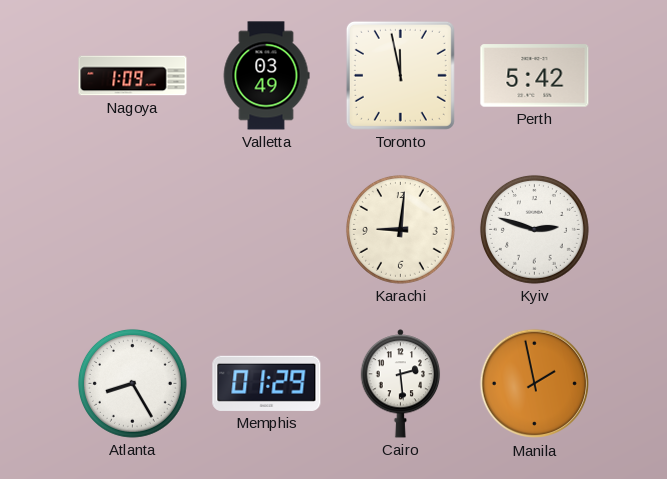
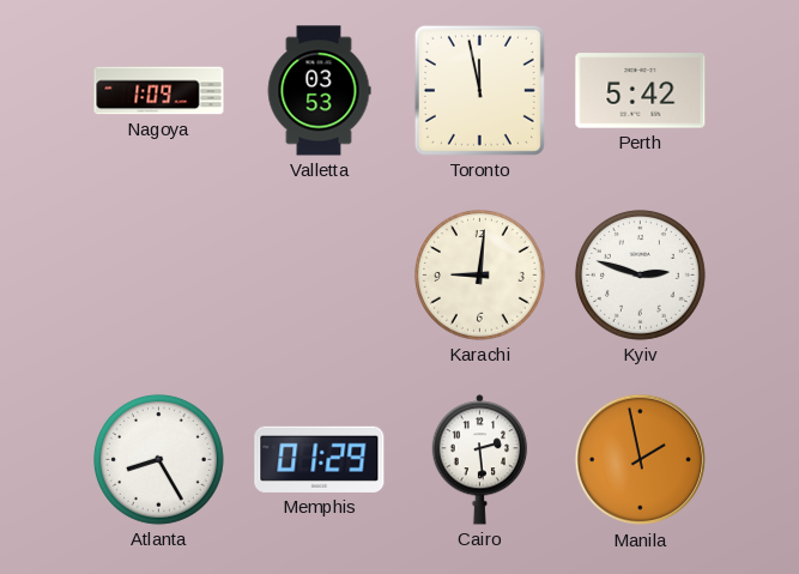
Valletta: 03:49 -> 03:53
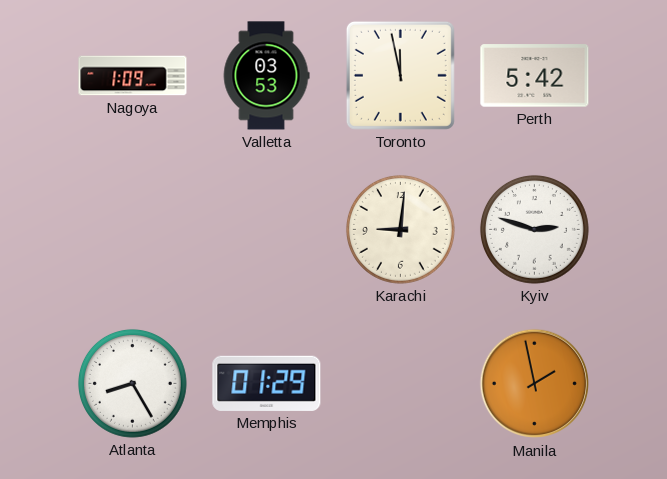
Cairo: 2:29 -> none
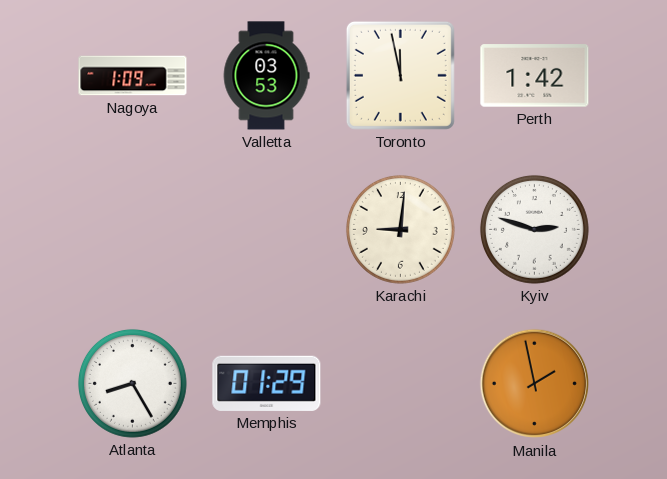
Perth: 5:42 -> 1:42
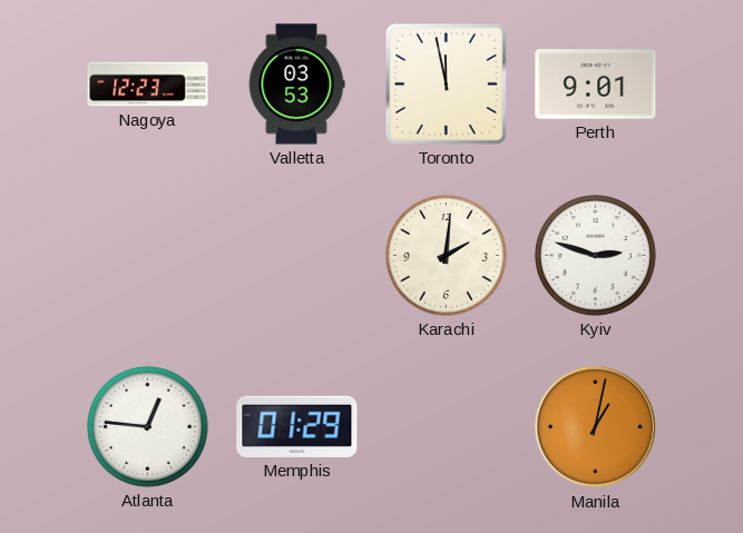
Nagoya: 1:09 -> 12:23
Perth: 1:42 -> 9:01
Karachi: 9:01 -> 2:01
Atlanta: 8:25 -> 12:46
Manila: 1:58 -> 1:02
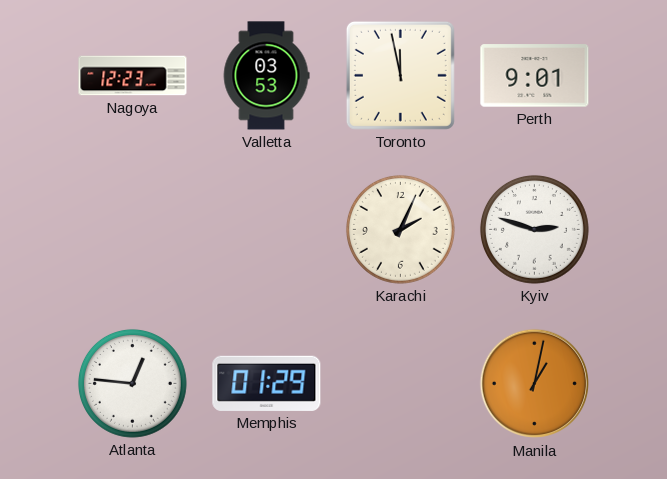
Karachi: 2:01 -> 2:04
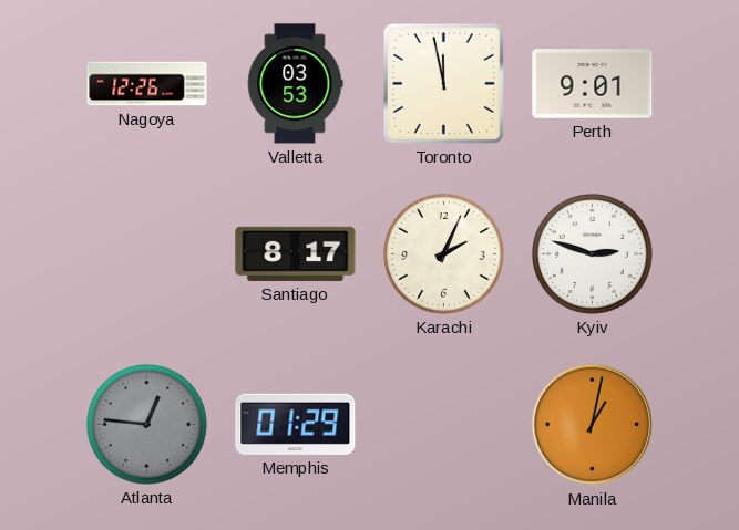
Nagoya: 12:23 -> 12:26
Santiago: none -> 8:17
Atlanta dial: white -> grey
